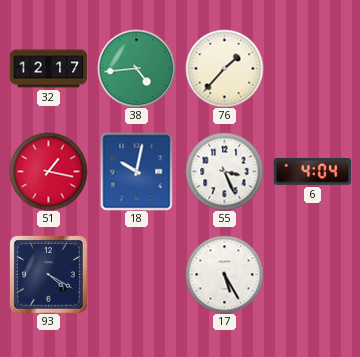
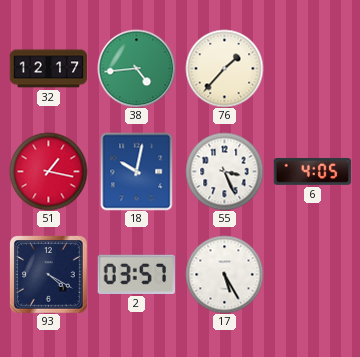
6: 4:04 -> 4:05
2: none -> 03:57
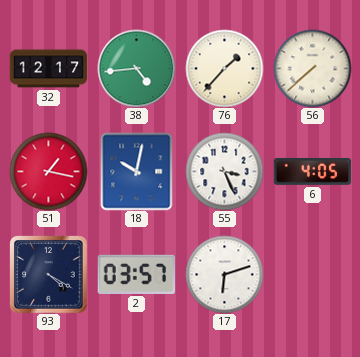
56: none -> 7:38
17: 5:25 -> 6:12
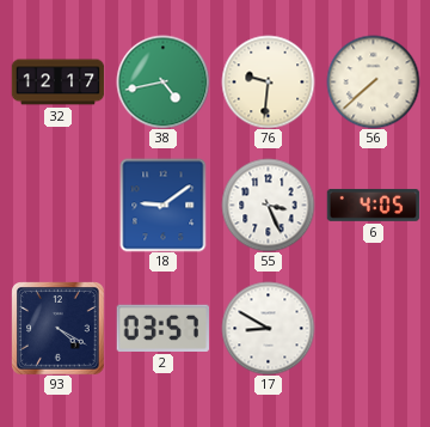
38: 4:44 -> 4:43
76: 1:37 -> 9:31
51: 1:17 -> none
18: 10:02 -> 9:09
17: 6:12 -> 8:50
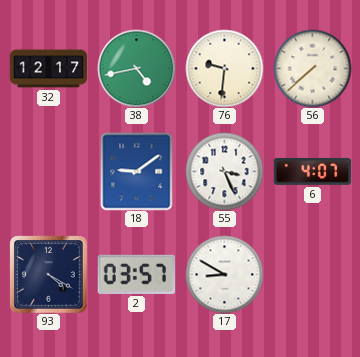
6: 4:05 -> 4:07
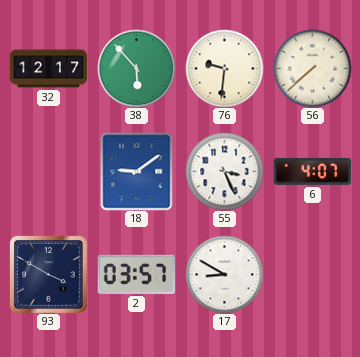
38: 4:43 -> 5:53
93: 4:20 -> 3:50
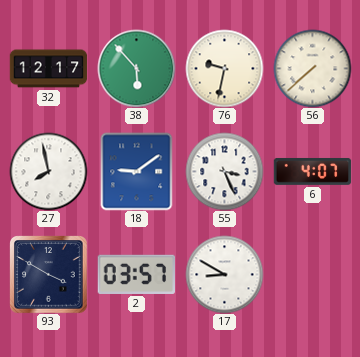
76: 9:31 -> 9:32
27: none -> 7:58
